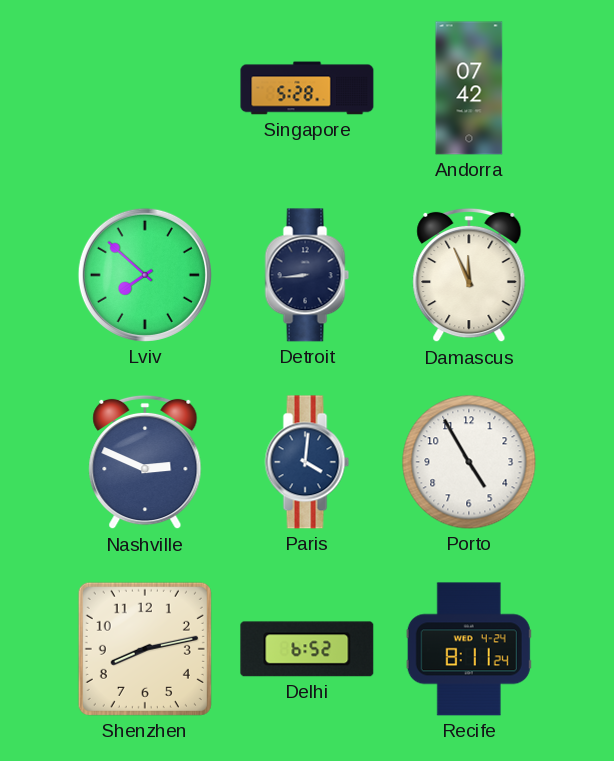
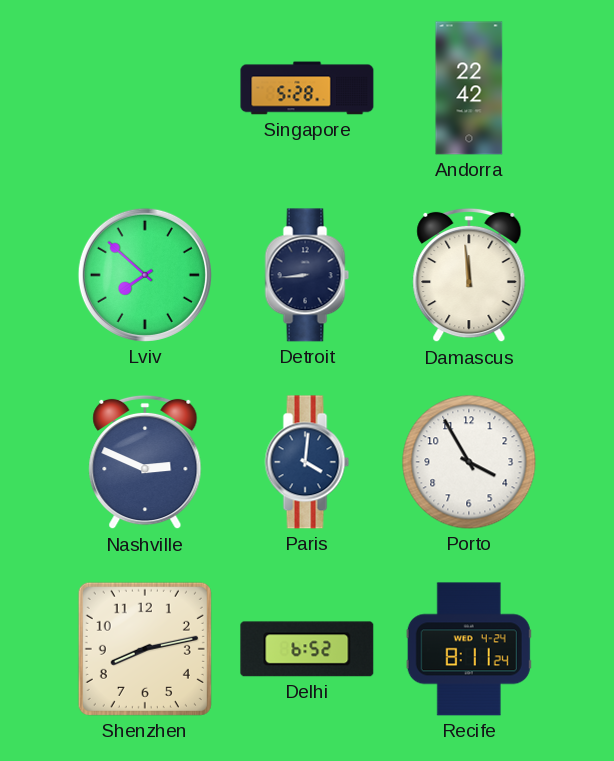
Andorra: 07:42 -> 22:42
Damascus: 11:56 -> 11:59
Porto: 4:55 -> 3:55
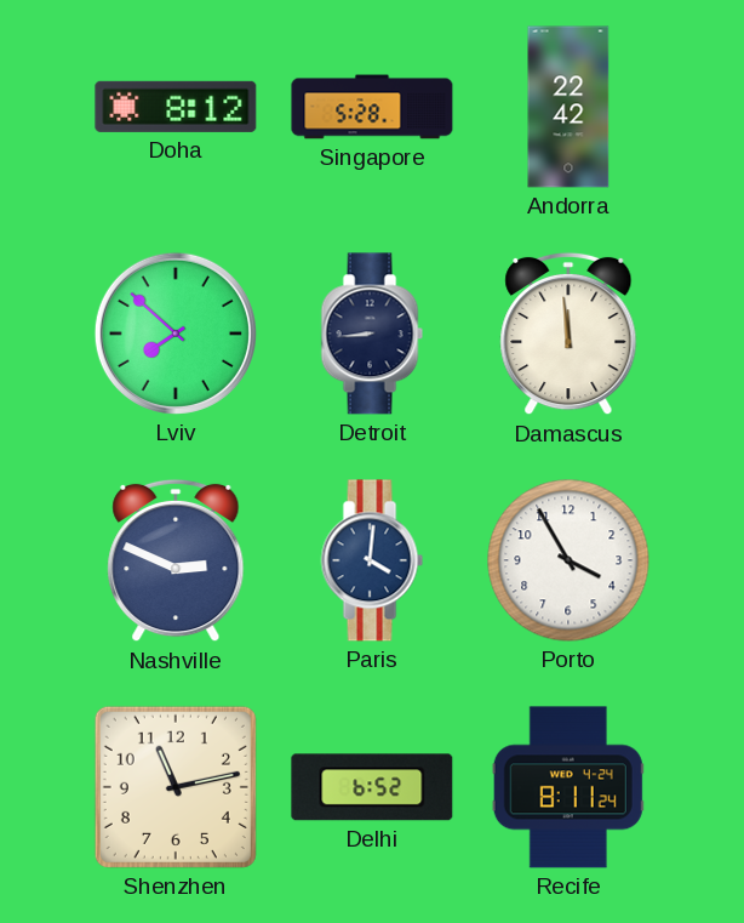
Doha: none -> 8:12
Shenzhen: 8:13 -> 11:13
